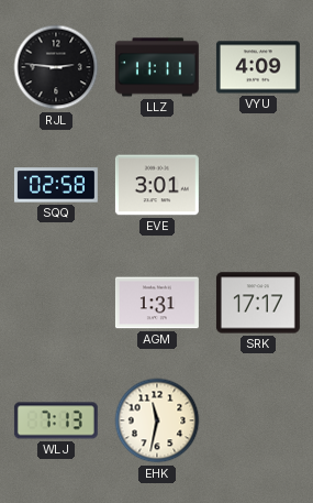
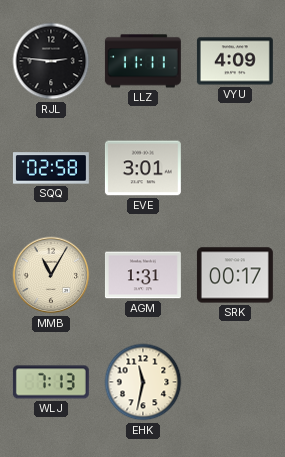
MMB: none -> 11:05
SRK: 17:17 -> 00:17
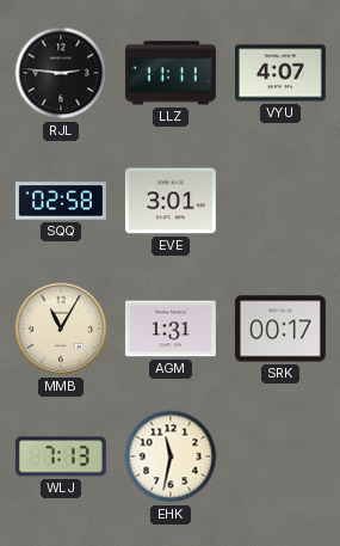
VYU: 4:09 -> 4:07
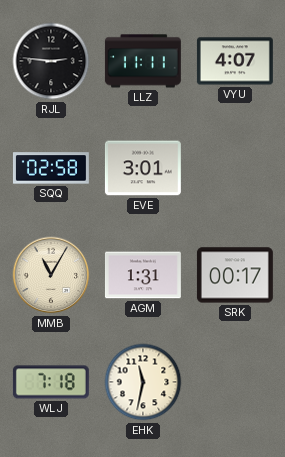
WLJ: 7:13 -> 7:18
